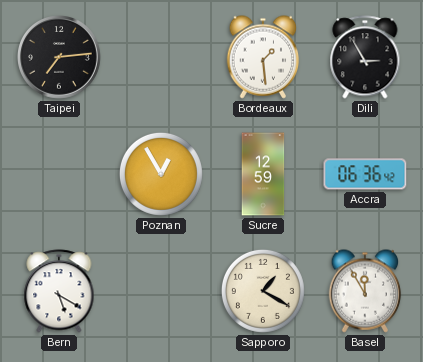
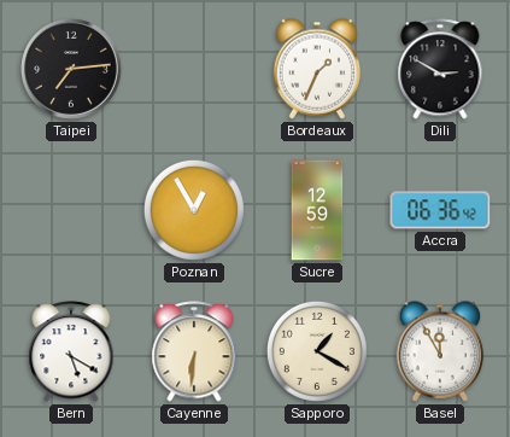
Bordeaux: 1:29 -> 1:34
Dili: 2:55 -> 2:50
Cayenne: none -> 6:31
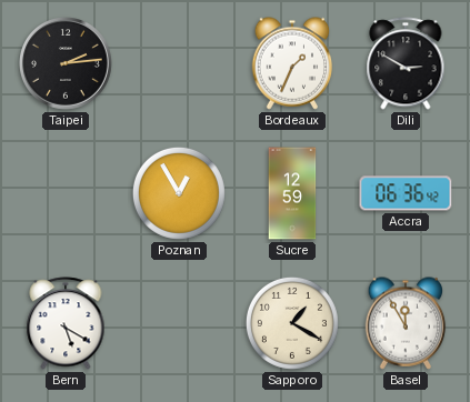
Taipei: 7:14 -> 2:14
Cayenne: 6:31 -> none
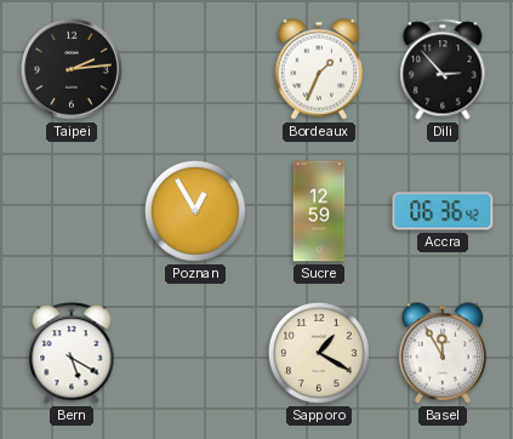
Dili: 2:50 -> 2:53
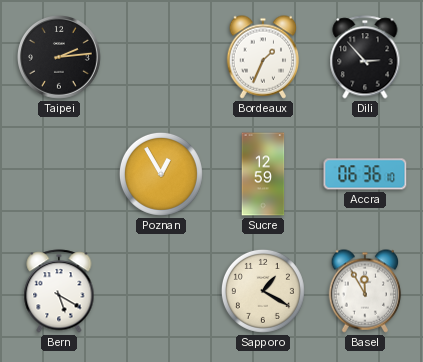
Accra: 06:36:42 -> 06:36:10
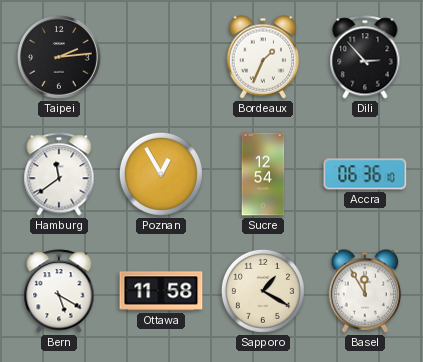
Hamburg: none -> 11:39
Sucre: 12:59 -> 12:54
Ottawa: none -> 11:58
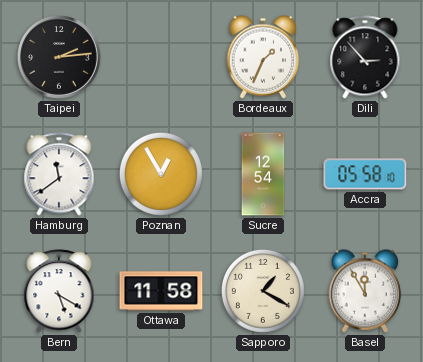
Accra: 06:36 -> 05:58
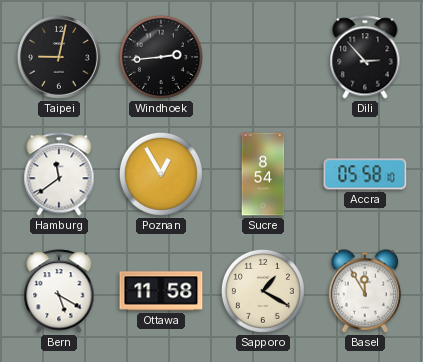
Taipei: 2:14 -> 9:02
Windhoek: none -> 2:44
Bordeaux: 1:34 -> none
Sucre: 12:54 -> 8:54
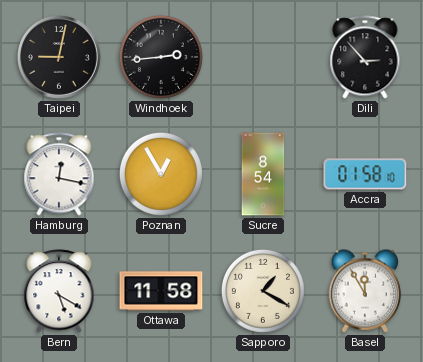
Hamburg: 11:39 -> 12:17
Accra: 05:58 -> 01:58
